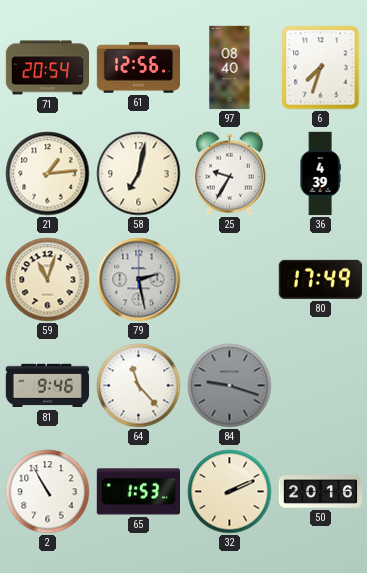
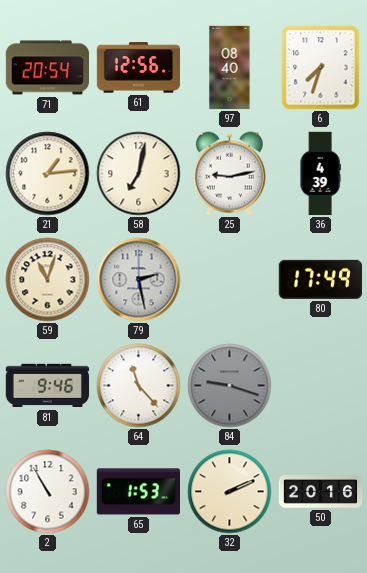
25: 9:35 -> 9:13
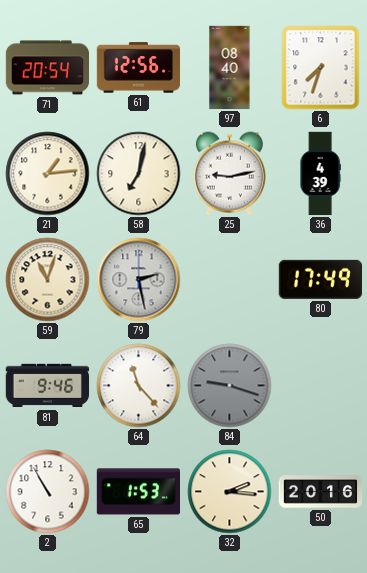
32: 2:11 -> 2:16
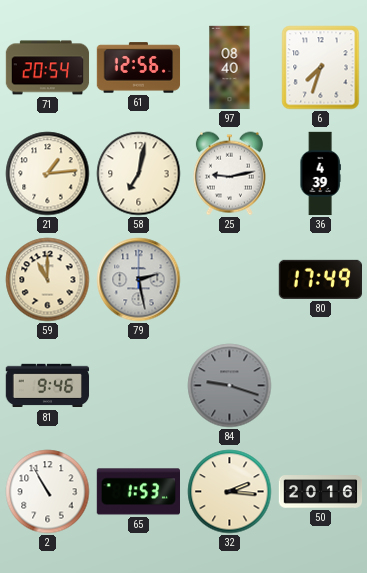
59: 11:03 -> 11:00
64: 11:23 -> none
